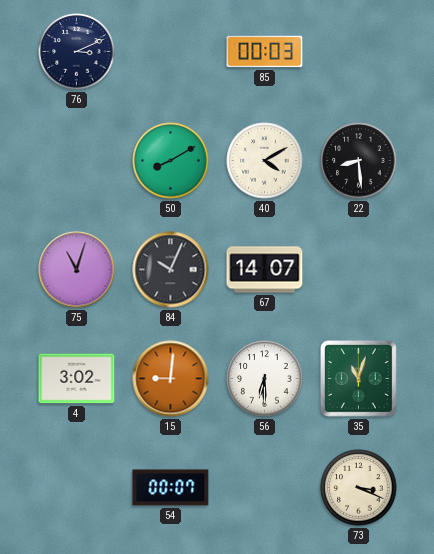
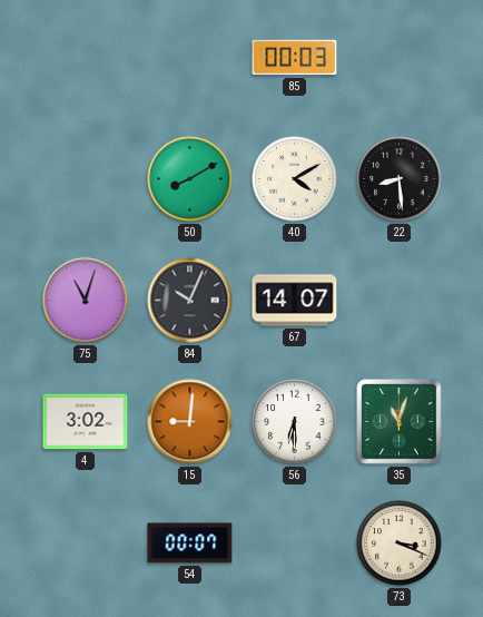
76: 3:11 -> none
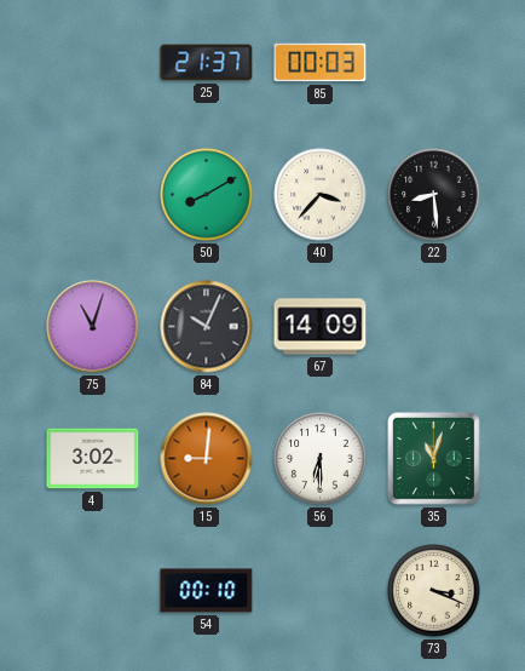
25: none -> 21:37
40: 4:10 -> 3:37
67: 14:07 -> 14:09
54: 00:07 -> 00:10
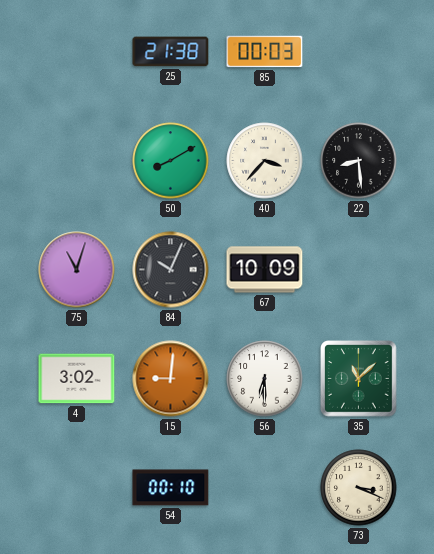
25: 21:37 -> 21:38
67: 14:09 -> 10:09
35: 11:03 -> 11:08
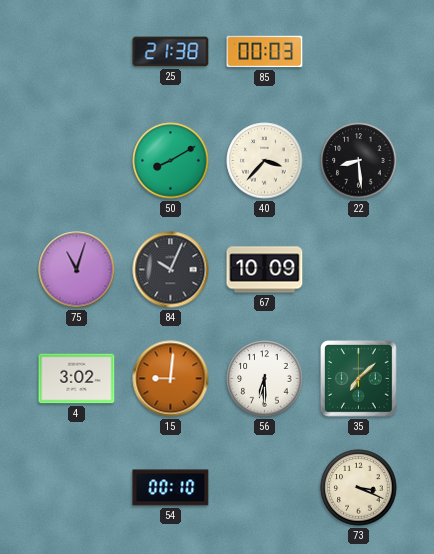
35: 11:08 -> 7:08
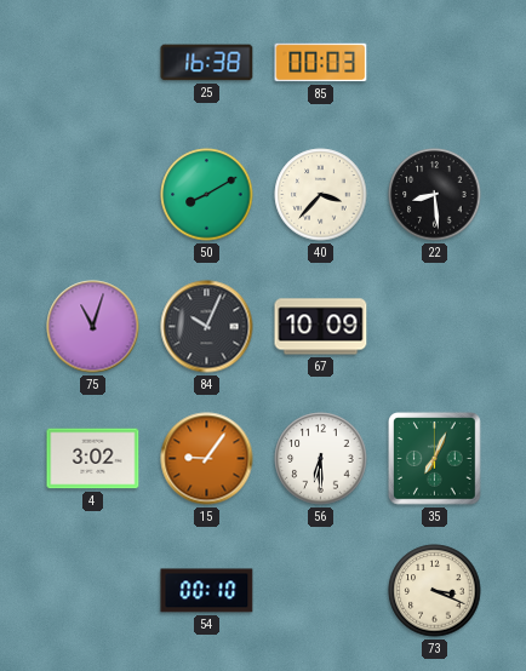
25: 21:38 -> 16:38
15: 9:01 -> 9:06
35: 7:08 -> 7:04
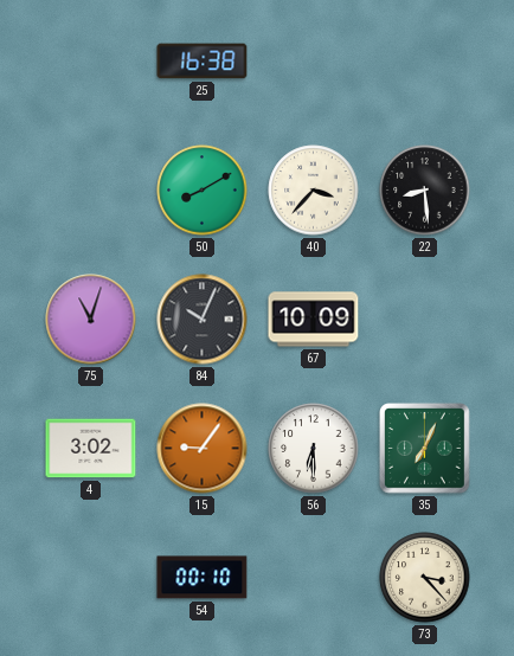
85: 00:03 -> none
73: 3:19 -> 3:23
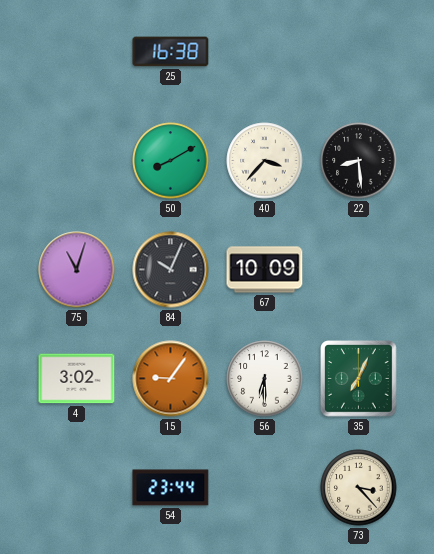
54: 00:10 -> 23:44
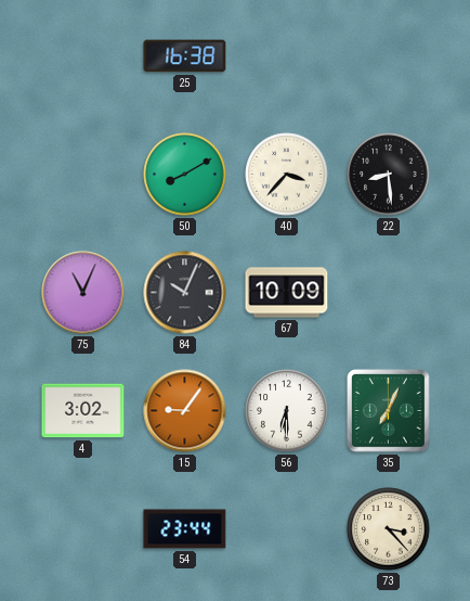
75: 11:03 -> 11:04
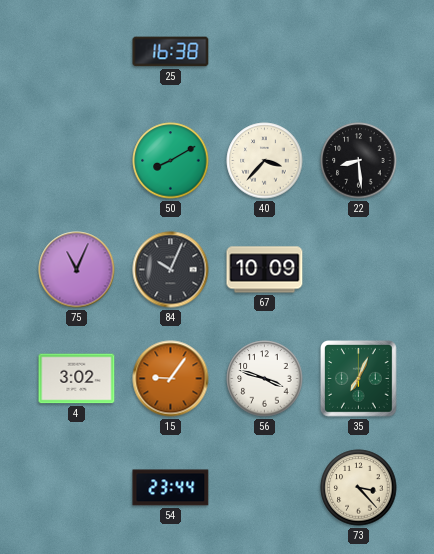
56: 6:30 -> 3:48
